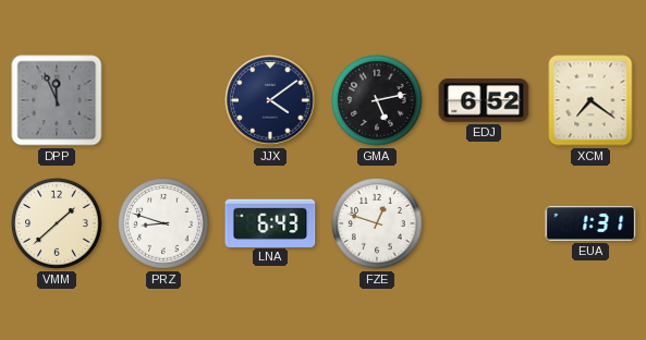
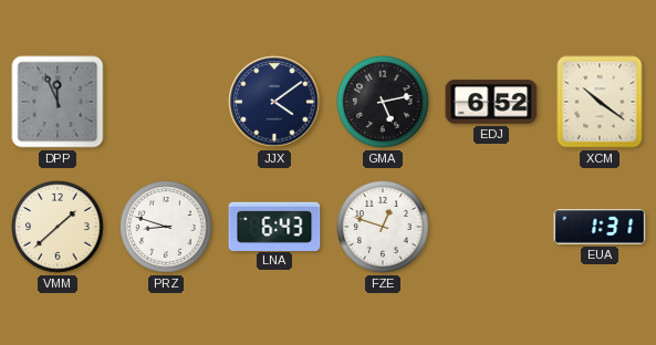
XCM: 7:21 -> 10:21
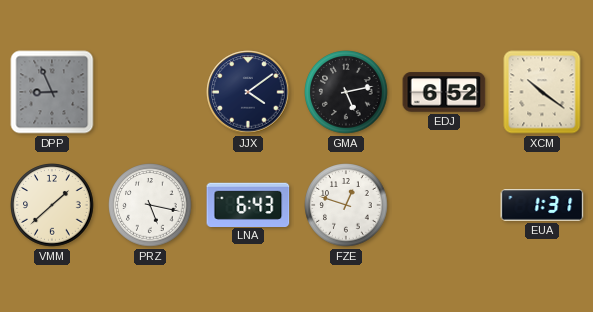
DPP: 11:56 -> 8:56
PRZ: 8:48 -> 5:17
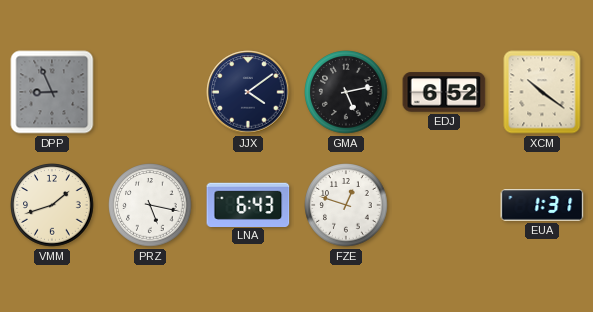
VMM: 1:38 -> 1:42
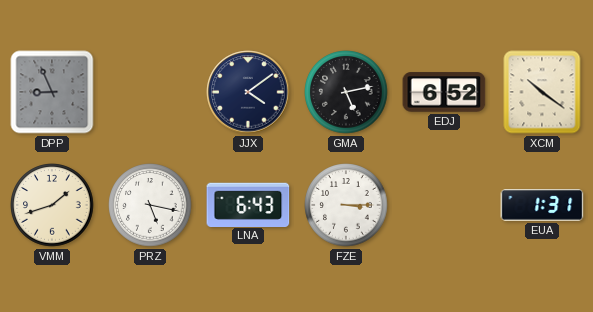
FZE: 12:48 -> 3:15
